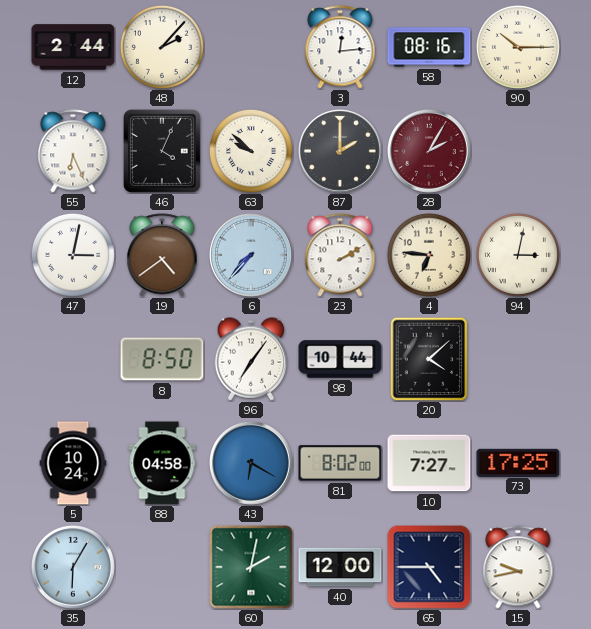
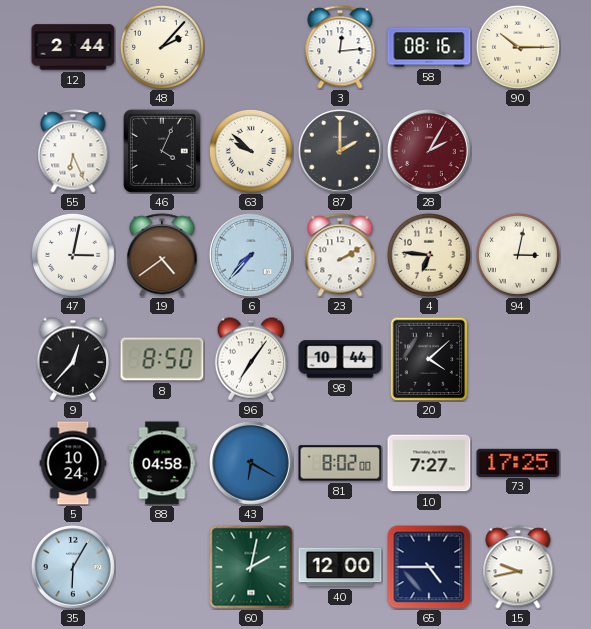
9: none -> 12:37
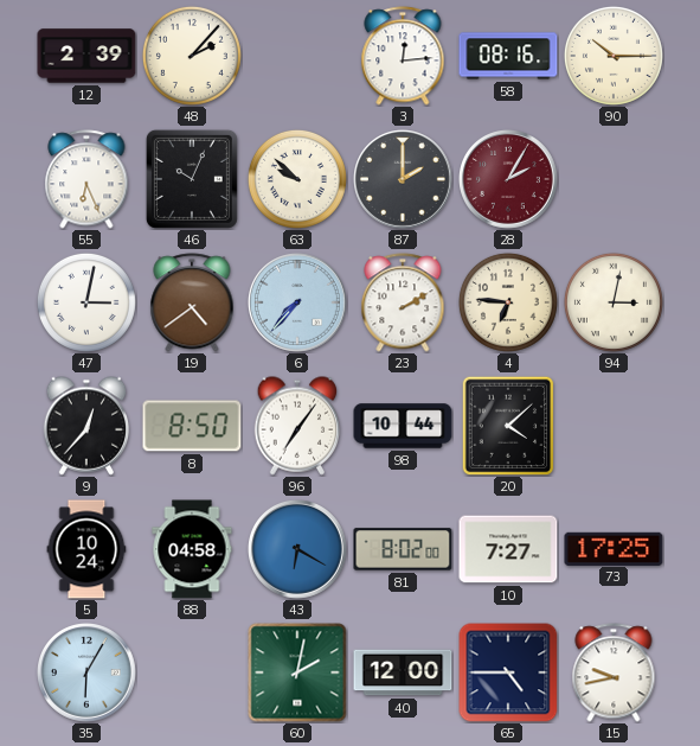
12: 2:44 -> 2:39
46: 4:04 -> 10:04
